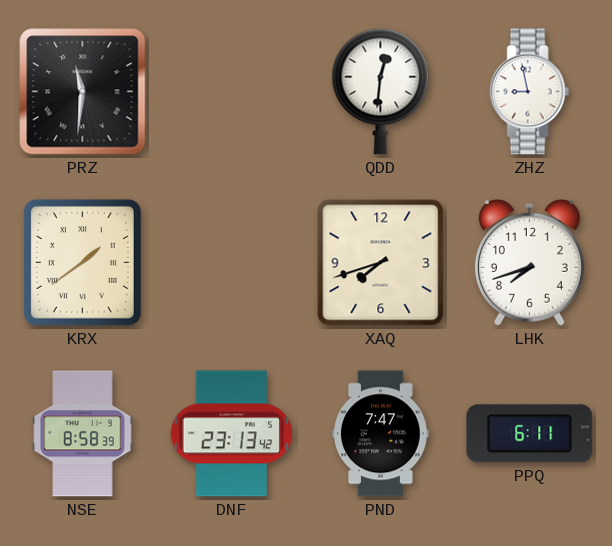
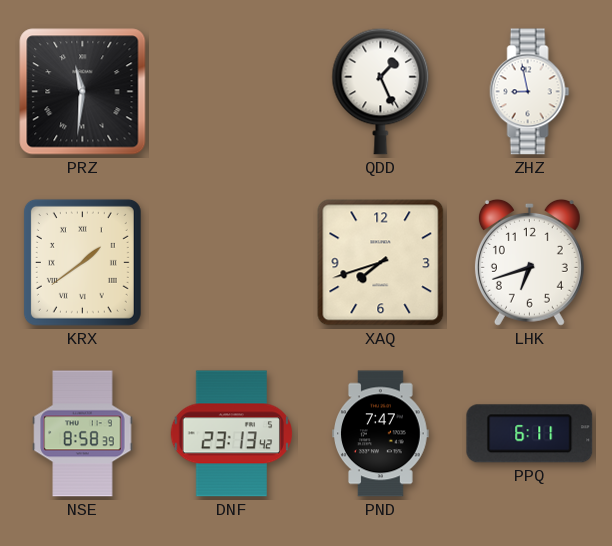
QDD: 12:31 -> 1:26
LHK: 7:42 -> 6:42
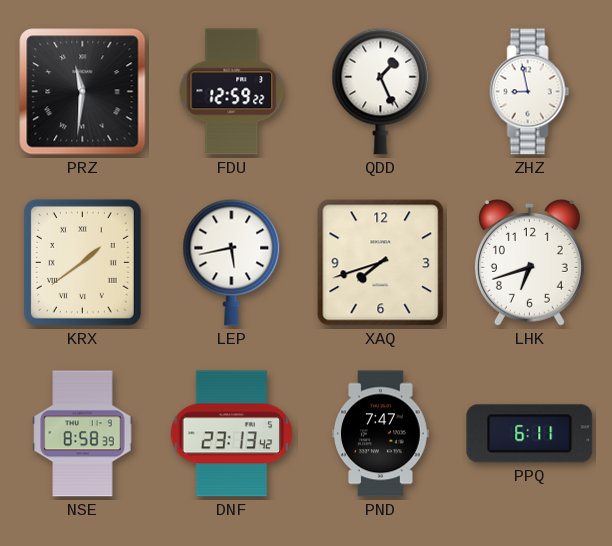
FDU: none -> 12:59
LEP: none -> 5:43
